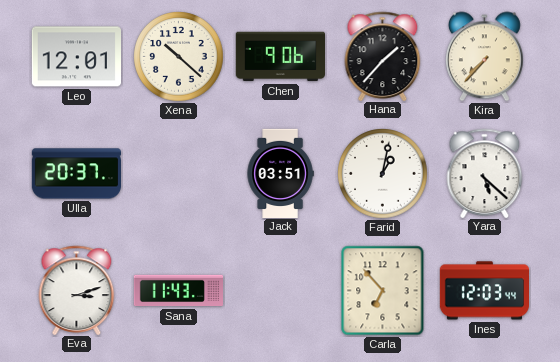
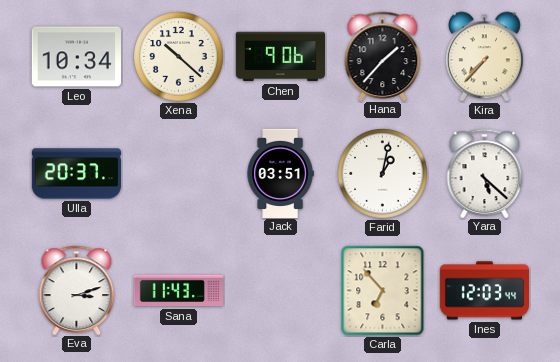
Leo: 12:01 -> 10:34
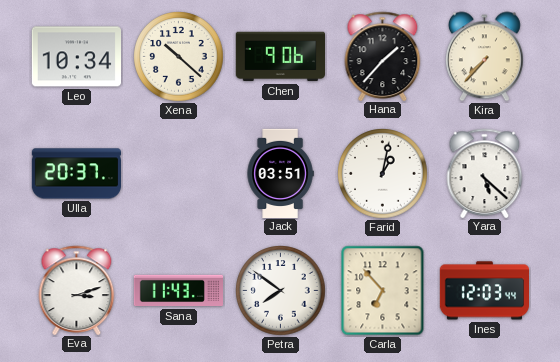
Petra: none -> 7:51
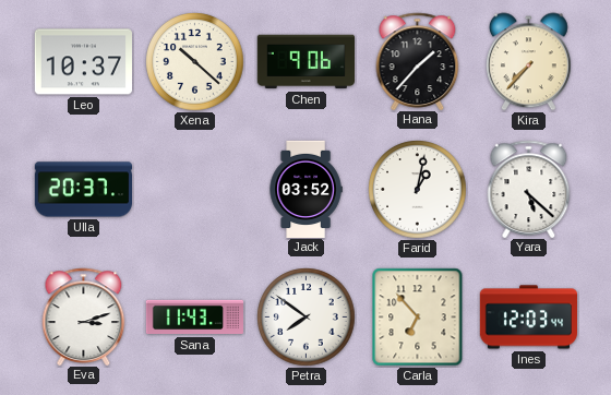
Leo: 10:34 -> 10:37
Jack: 03:51 -> 03:52
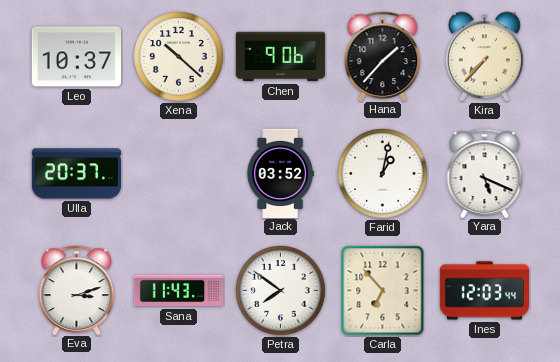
Yara: 5:22 -> 5:19
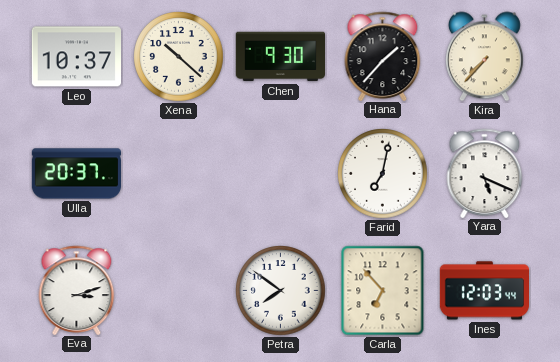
Chen: 9:06 -> 9:30
Jack: 03:52 -> none
Farid: 1:02 -> 7:02
Sana: 11:43 -> none
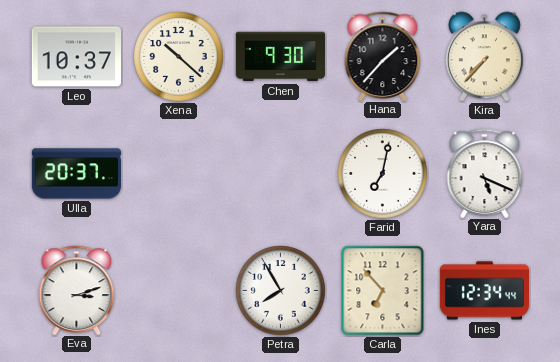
Petra: 7:51 -> 7:55
Ines: 12:03 -> 12:34
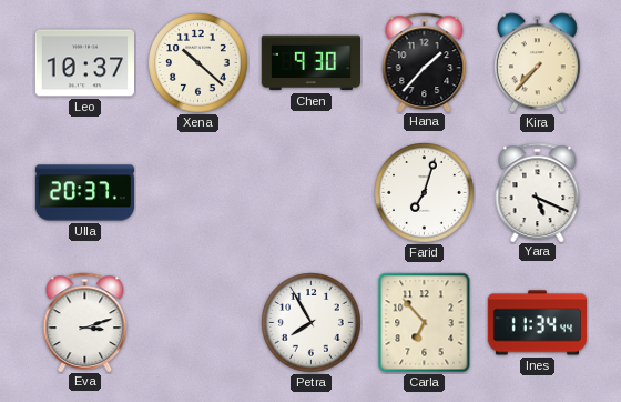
Farid: 7:02 -> 7:03
Ines: 12:34 -> 11:34
